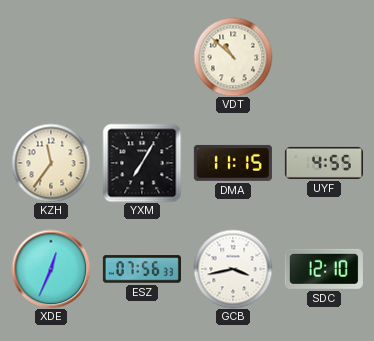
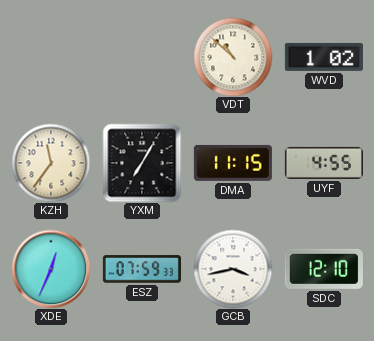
WVD: none -> 1:02
ESZ: 07:56 -> 07:59
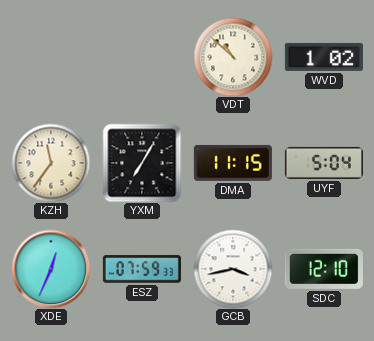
UYF: 4:55 -> 5:04
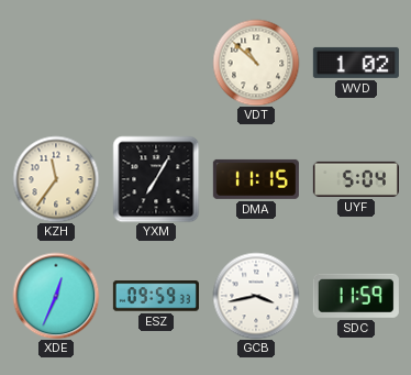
ESZ: 07:59 -> 09:59
SDC: 12:10 -> 11:59
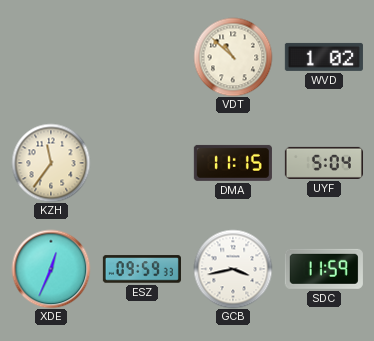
YXM: 7:05 -> none
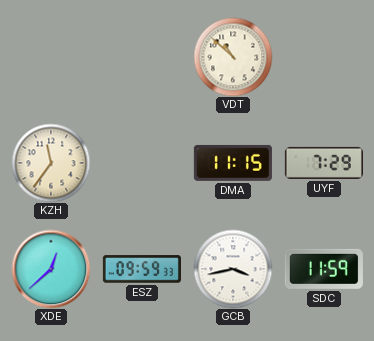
WVD: 1:02 -> none
UYF: 5:04 -> 7:29
XDE: 12:34 -> 12:38
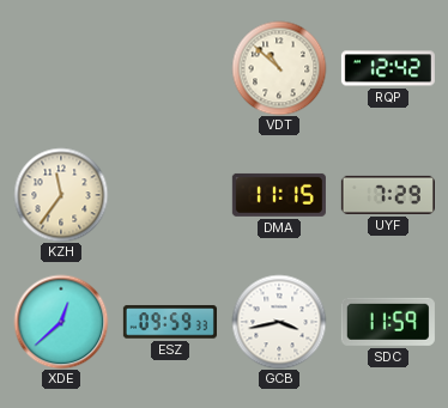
RQP: none -> 12:42
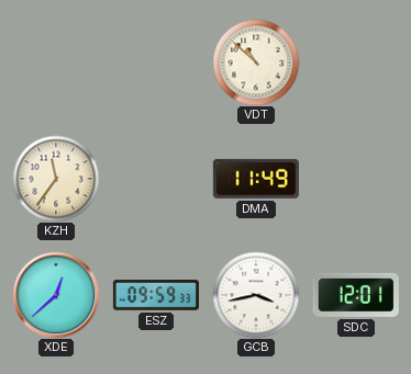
RQP: 12:42 -> none
DMA: 11:15 -> 11:49
UYF: 7:29 -> none
SDC: 11:59 -> 12:01
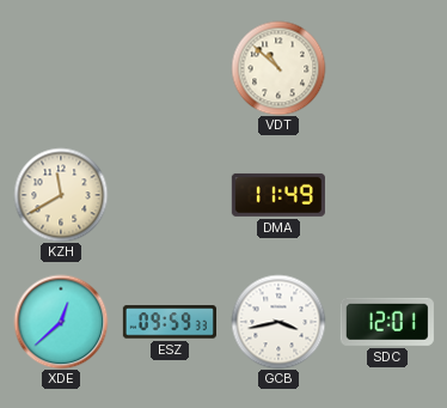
KZH: 11:36 -> 11:40
